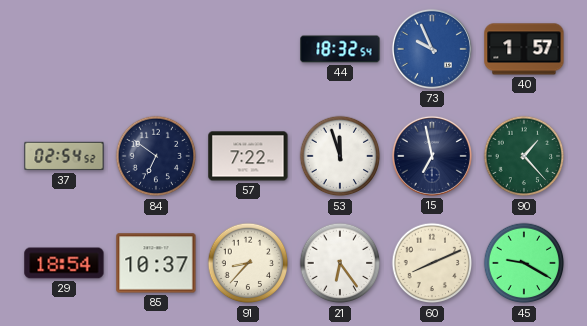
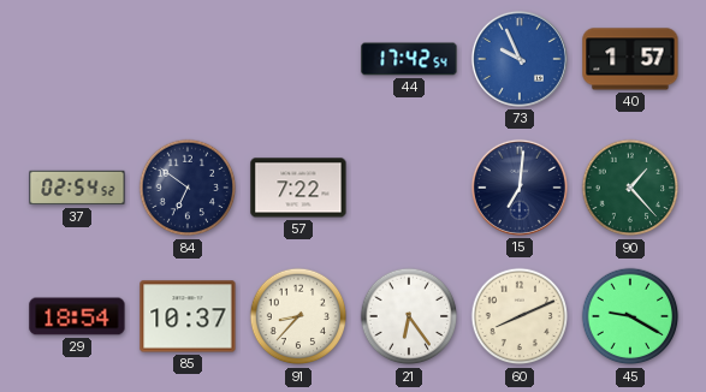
44: 18:32 -> 17:42
53: 11:57 -> none
15: 6:58 -> 7:01
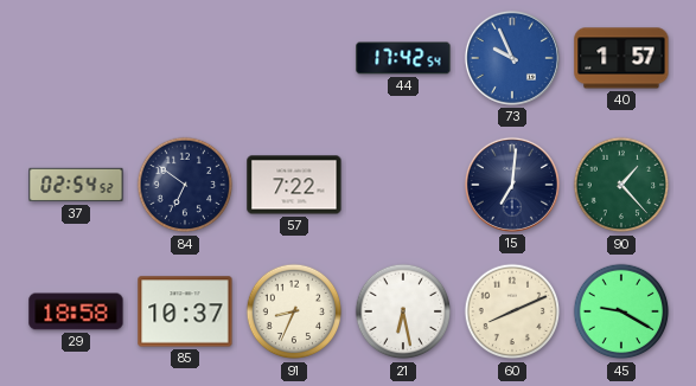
29: 18:54 -> 18:58
91: 8:37 -> 8:34
21: 6:24 -> 6:28
